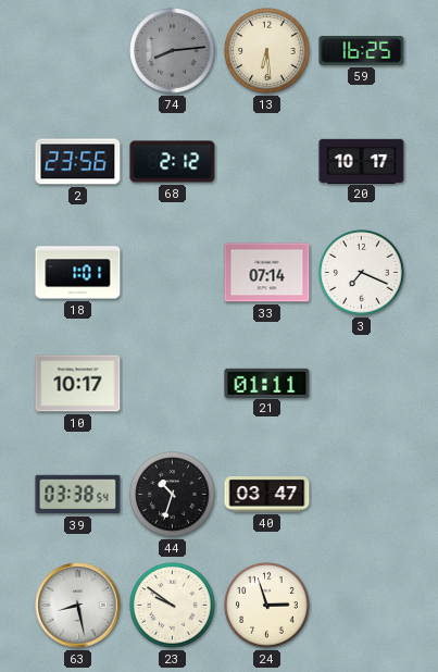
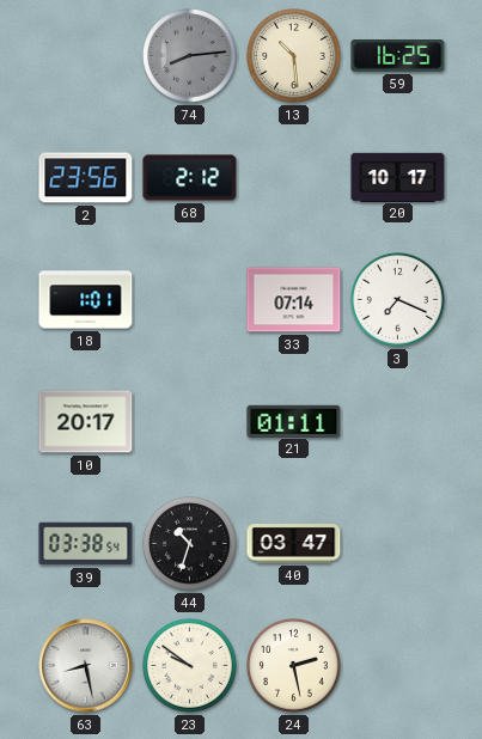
13: 6:29 -> 10:29
10: 10:17 -> 20:17
24: 2:57 -> 2:28
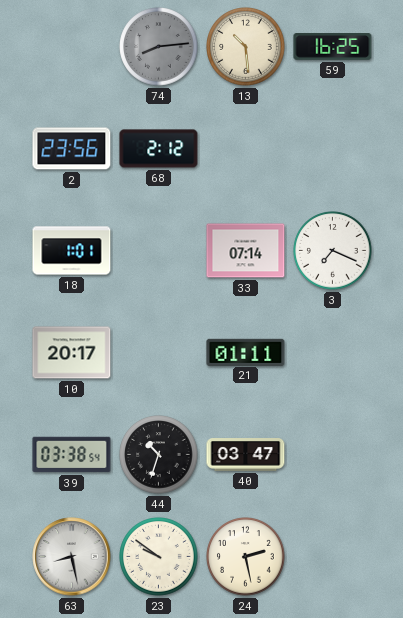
20: 10:17 -> none
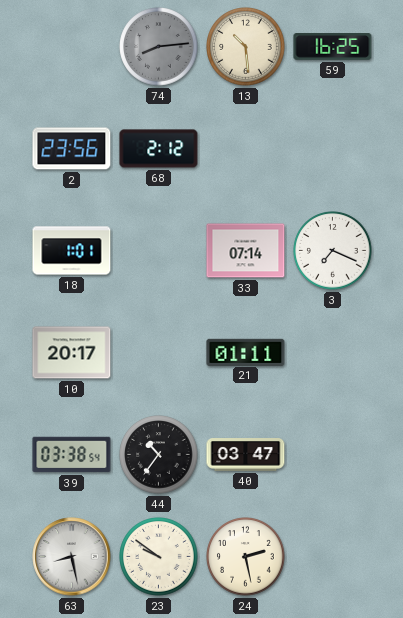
44: 10:33 -> 10:36
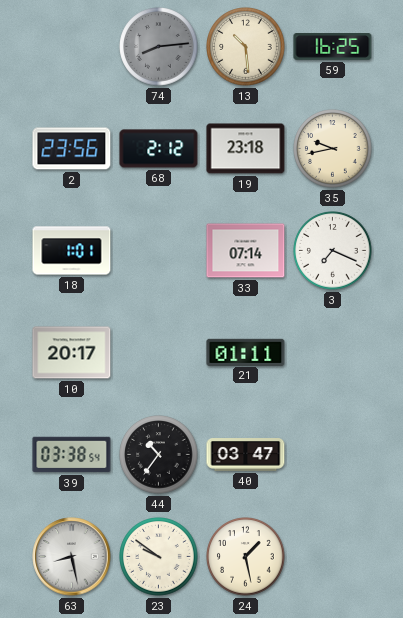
19: none -> 23:18
35: none -> 9:43
24: 2:28 -> 1:28
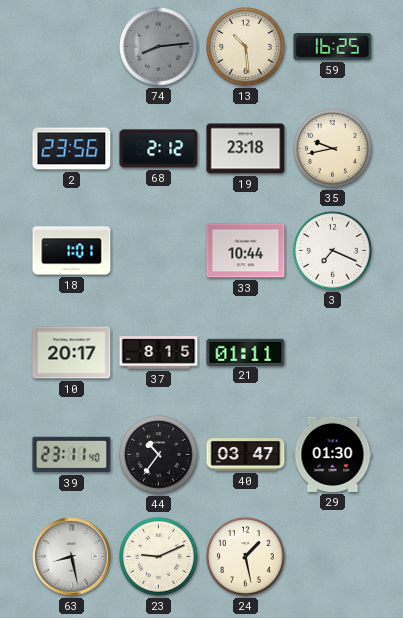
33: 07:14 -> 10:44
37: none -> 8:15
39: 03:38 -> 23:11
29: none -> 01:30
23: 9:51 -> 9:11
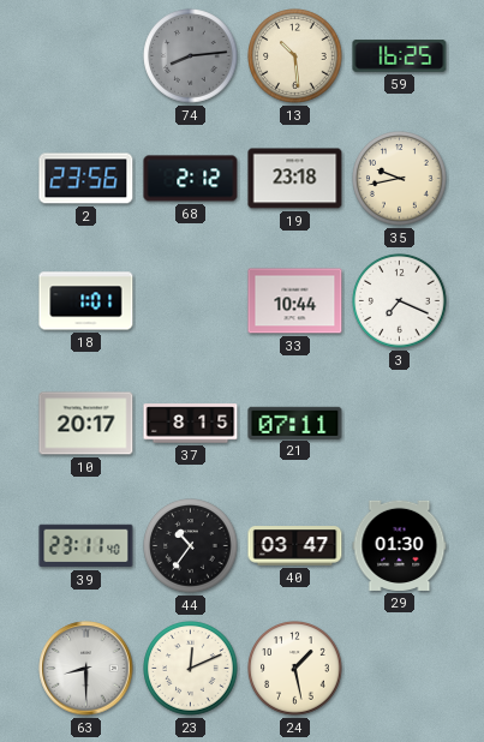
21: 01:11 -> 07:11
63: 8:28 -> 8:30
23: 9:11 -> 12:11
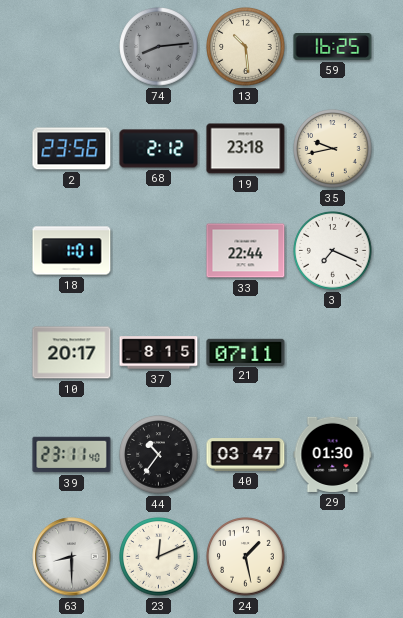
33: 10:44 -> 22:44
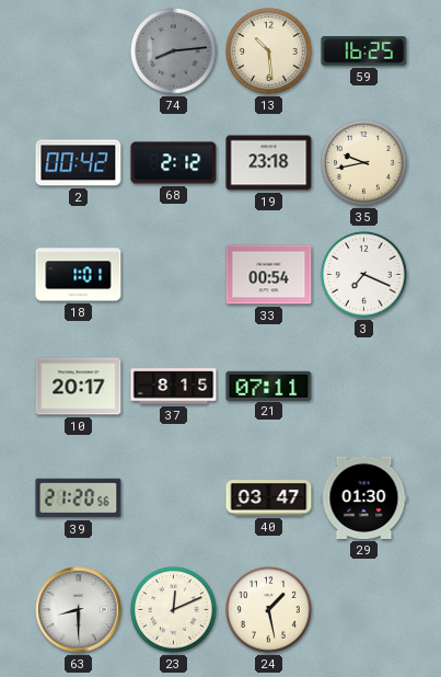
2: 23:56 -> 00:42
33: 22:44 -> 00:54
39: 23:11 -> 21:20
44: 10:36 -> none
